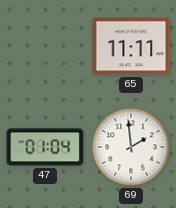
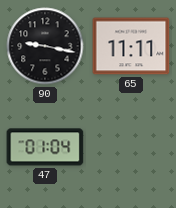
90: none -> 9:17
69: 1:59 -> none
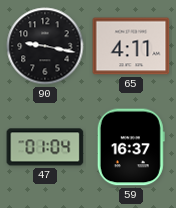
65: 11:11 -> 4:11
59: none -> 16:37
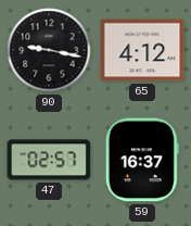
65: 4:11 -> 4:12
47: 01:04 -> 02:57
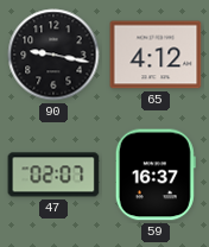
47: 02:57 -> 02:07
